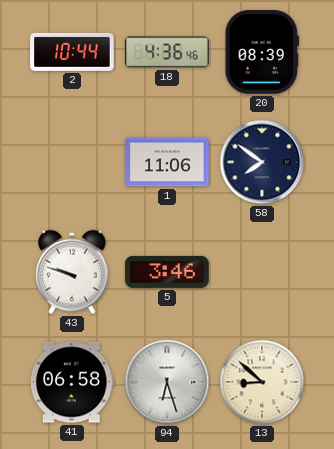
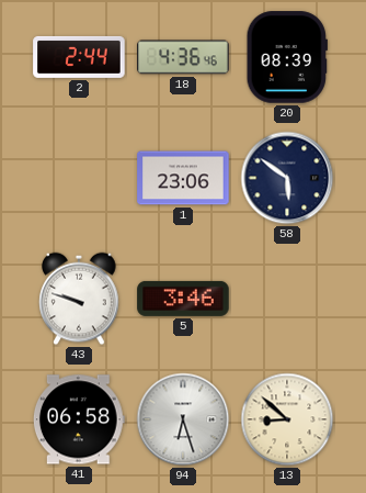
2: 10:44 -> 2:44
1: 11:06 -> 23:06
58: 7:51 -> 5:51
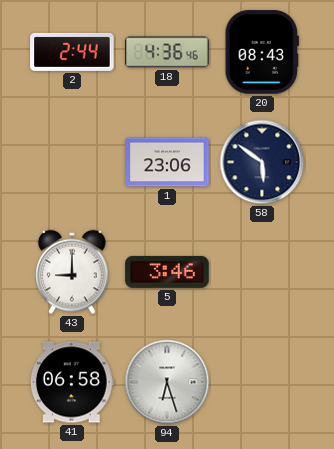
20: 08:39 -> 08:43
43: 9:48 -> 9:00
13: 8:52 -> none
